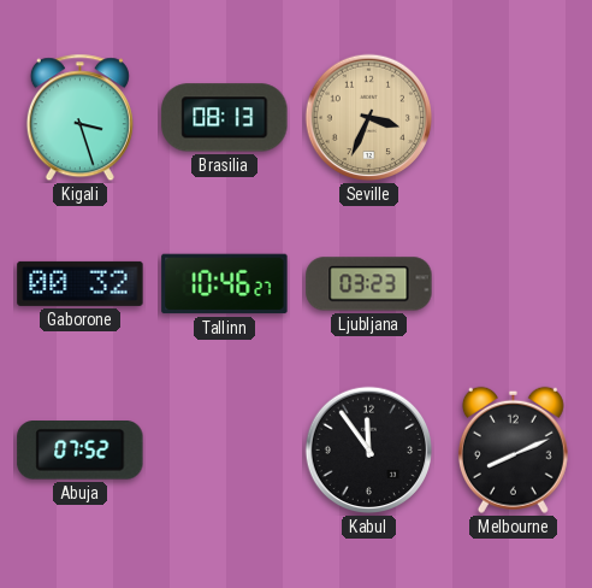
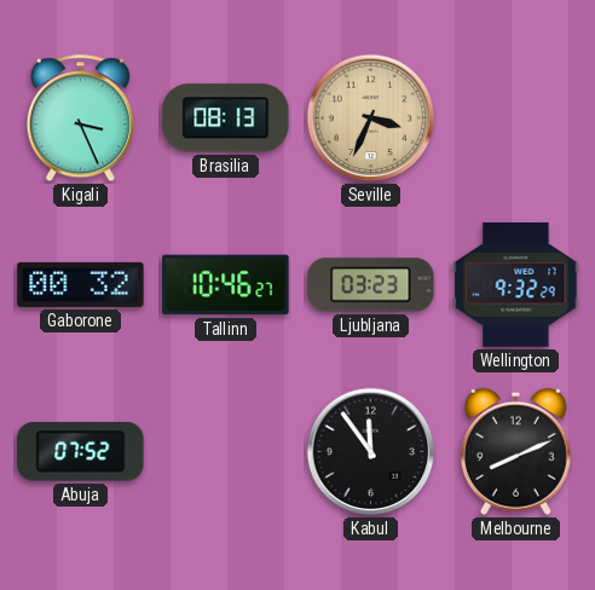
Kigali: 3:27 -> 3:26
Wellington: none -> 9:32
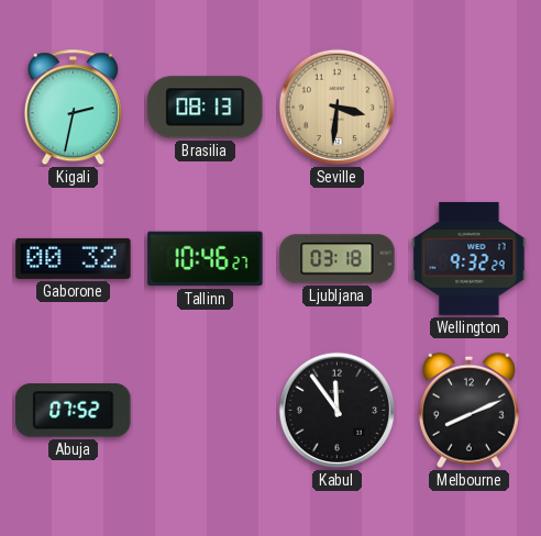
Kigali: 3:26 -> 2:32
Seville: 3:34 -> 3:31
Ljubljana: 03:23 -> 03:18
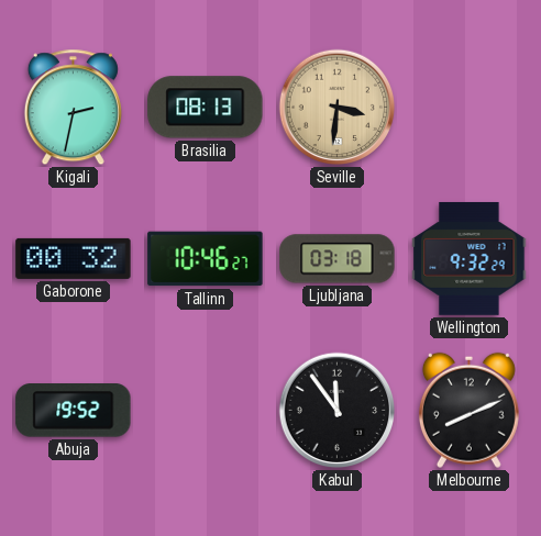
Abuja: 07:52 -> 19:52
